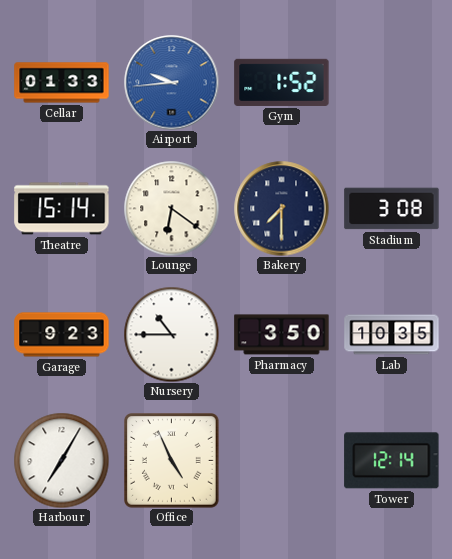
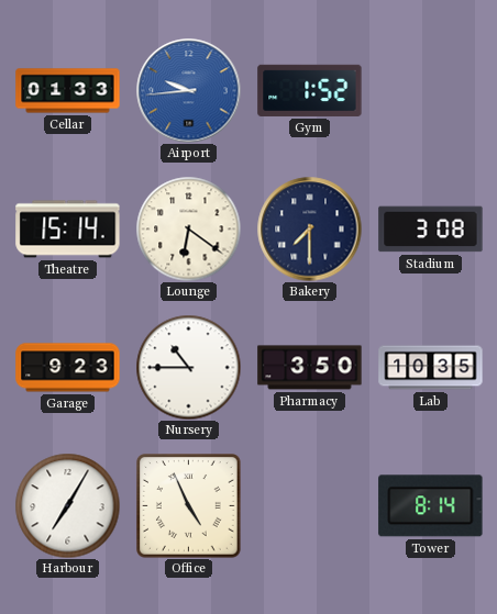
Tower: 12:14 -> 8:14
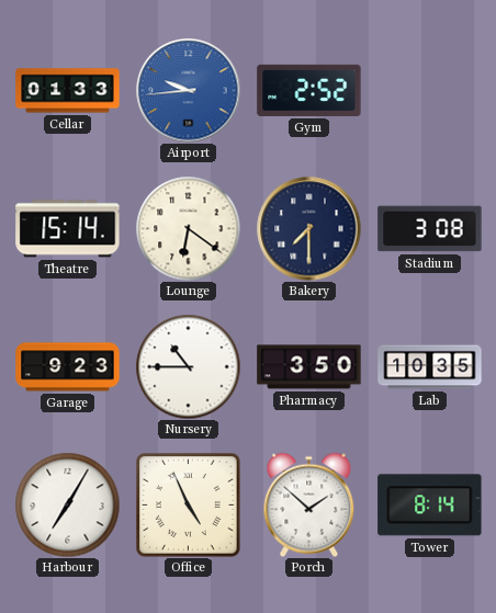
Gym: 1:52 -> 2:52
Porch: none -> 1:52
